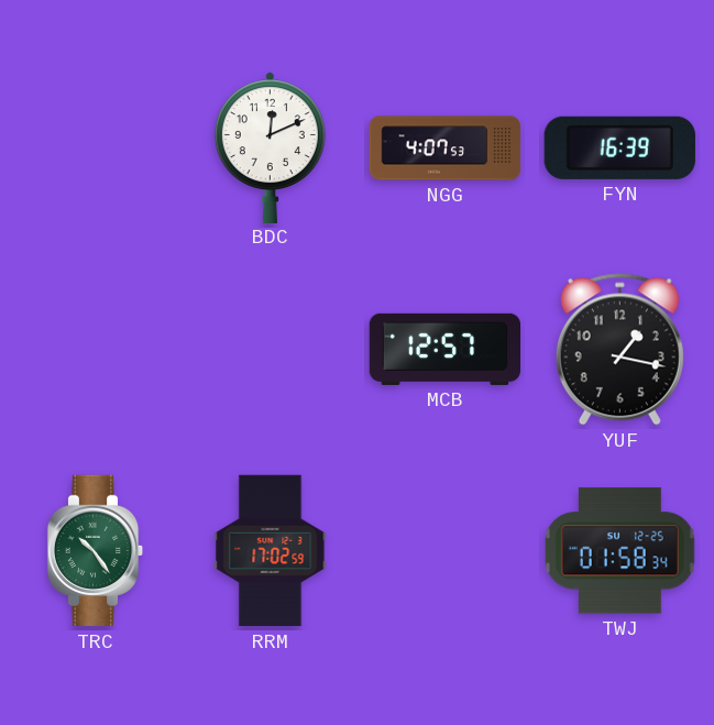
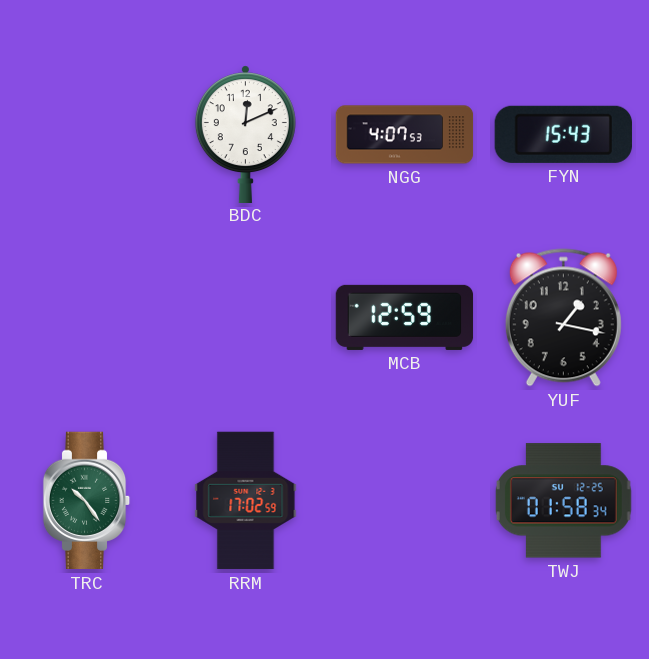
FYN: 16:39 -> 15:43
MCB: 12:57 -> 12:59
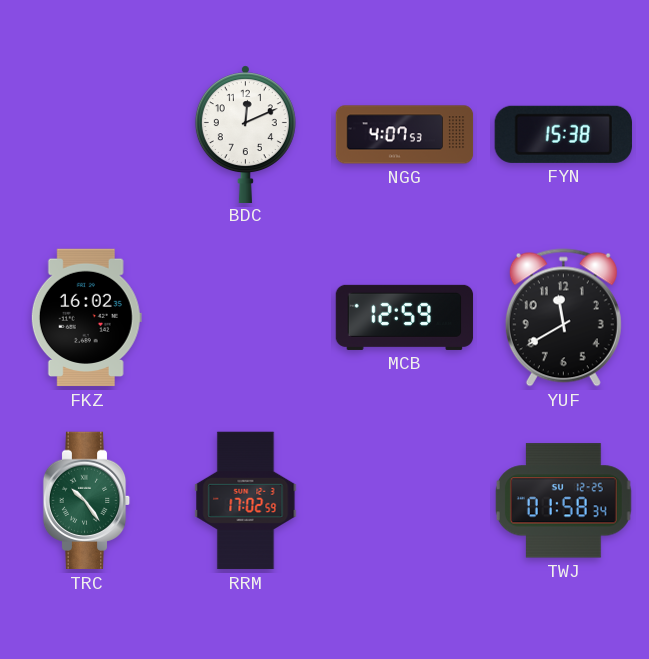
FYN: 15:43 -> 15:38
FKZ: none -> 16:02
YUF: 1:17 -> 11:40
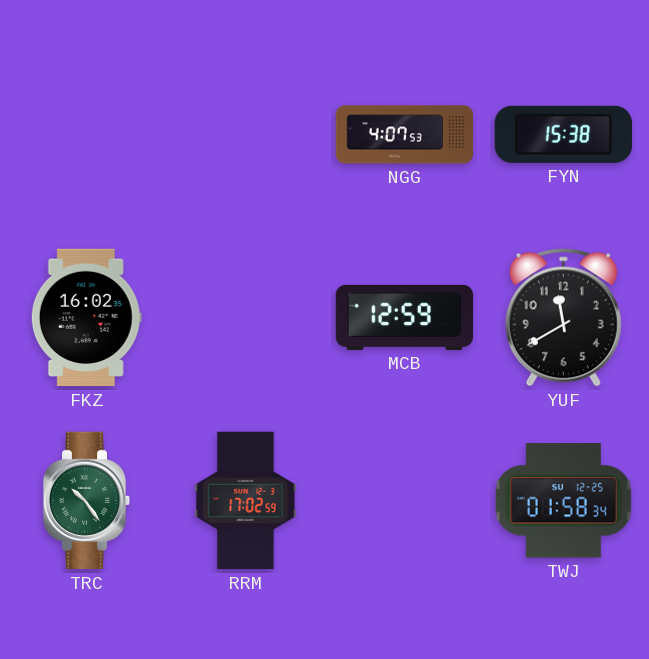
BDC: 12:11 -> none
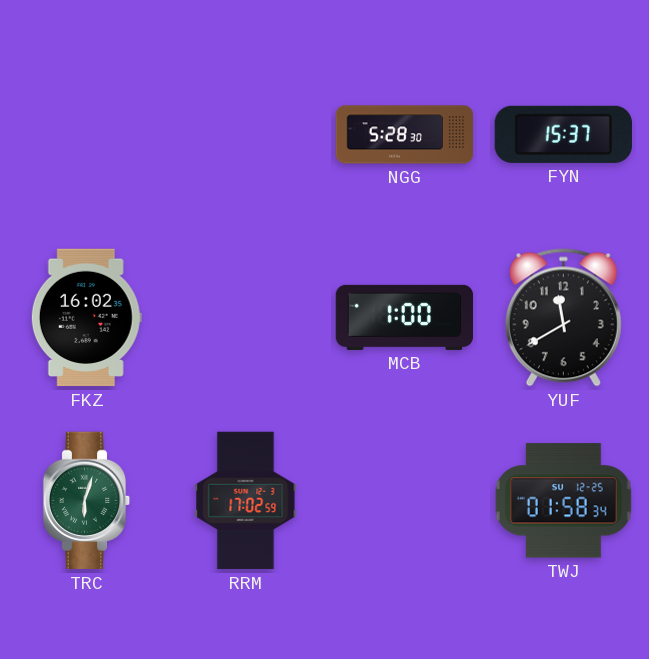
NGG: 4:07 -> 5:28
FYN: 15:38 -> 15:37
MCB: 12:59 -> 1:00
TRC: 10:24 -> 6:03
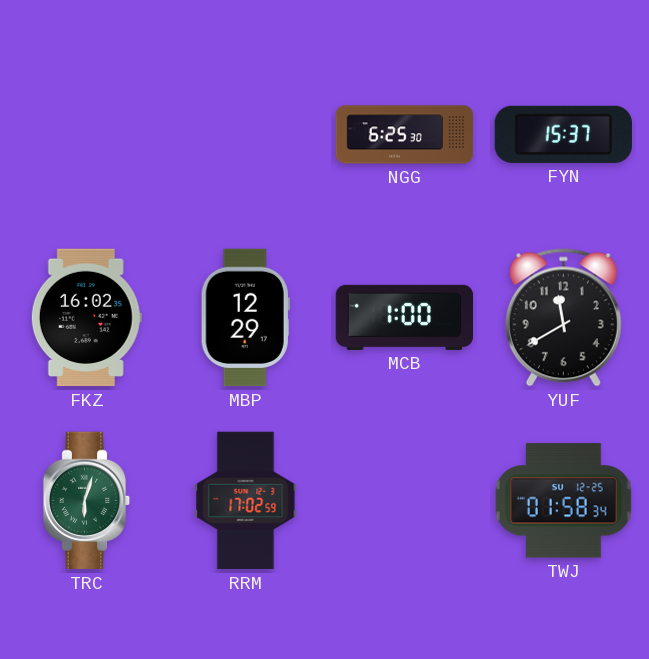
NGG: 5:28 -> 6:25
MBP: none -> 12:29
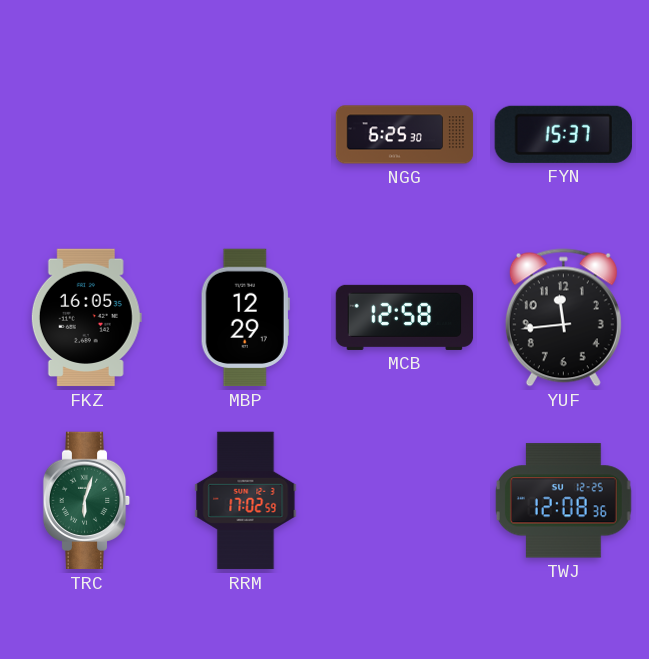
FKZ: 16:02 -> 16:05
MCB: 1:00 -> 12:58
YUF: 11:40 -> 11:44
TWJ: 01:58 -> 12:08
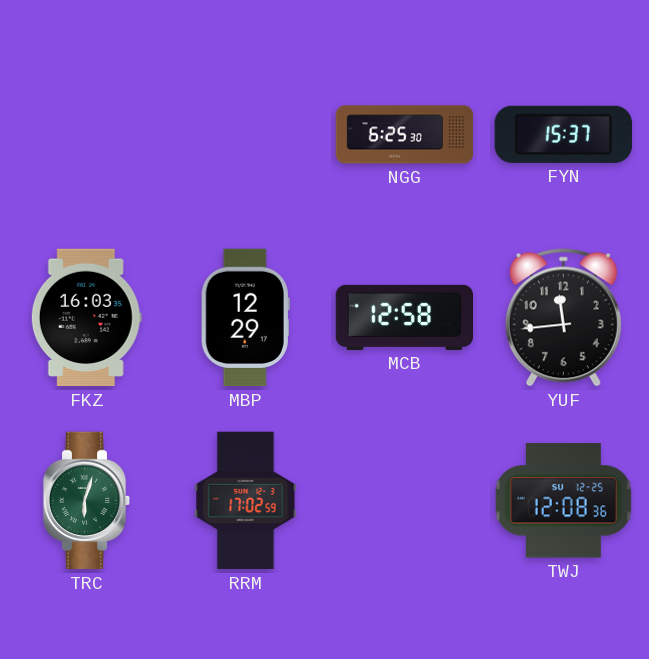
FKZ: 16:05 -> 16:03
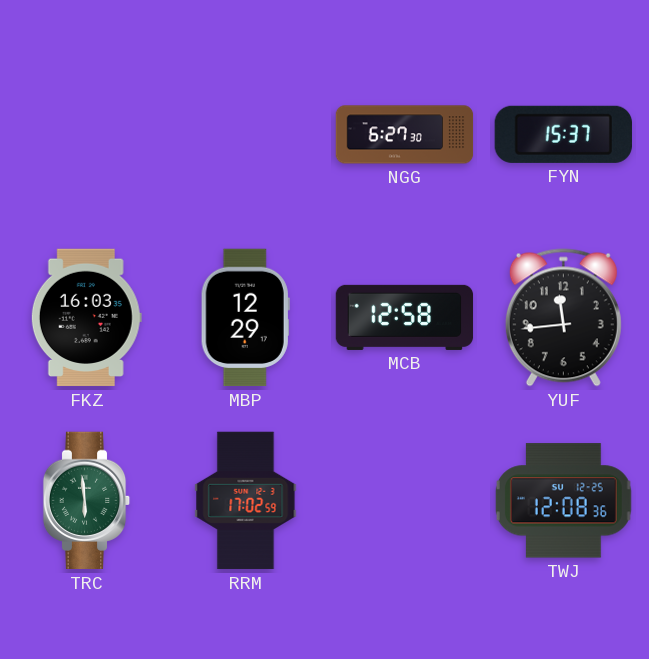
NGG: 6:25 -> 6:27
TRC: 6:03 -> 5:59
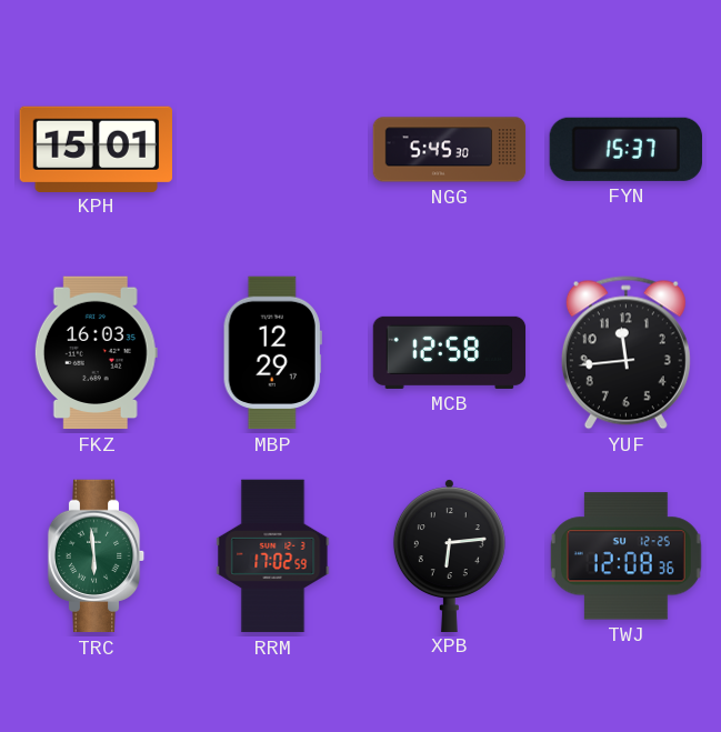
KPH: none -> 15:01
NGG: 6:27 -> 5:45
XPB: none -> 6:14
